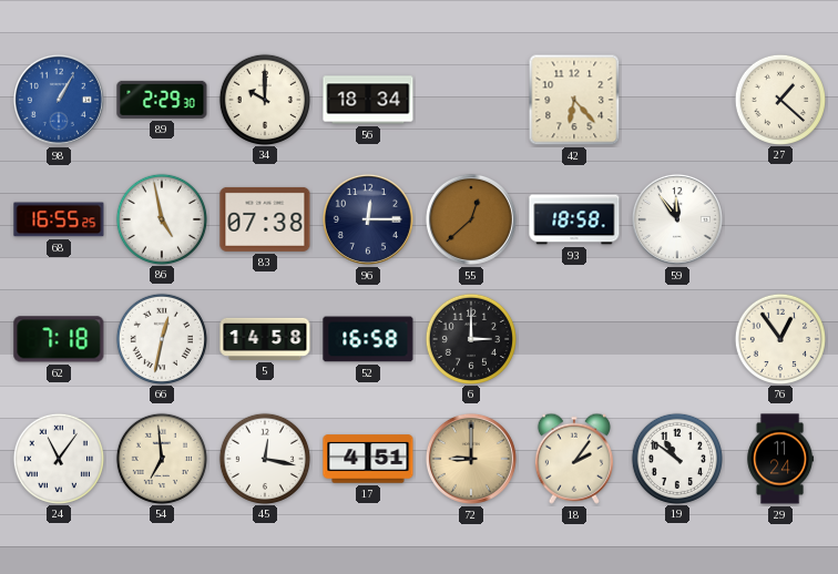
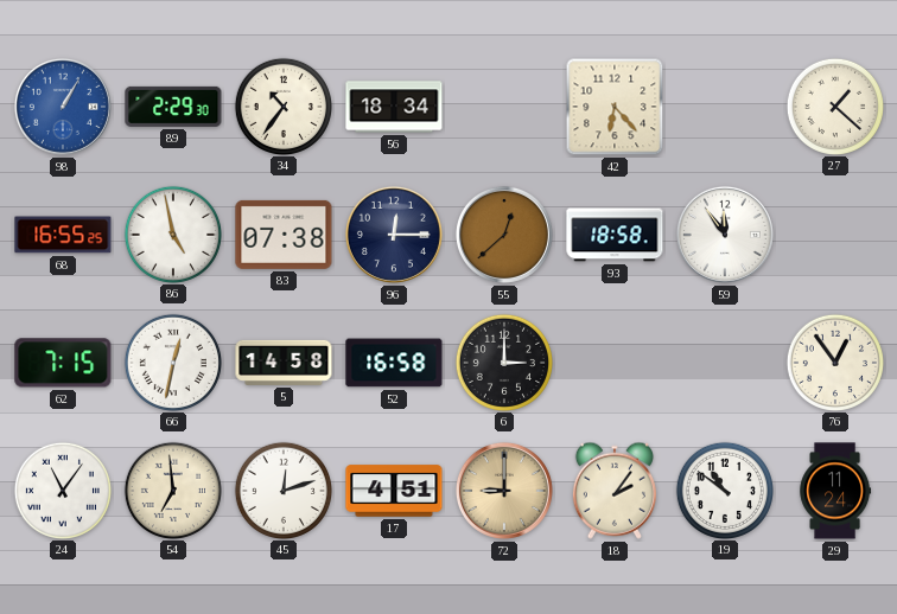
34: 10:00 -> 10:36
62: 7:18 -> 7:15
45: 12:17 -> 12:12
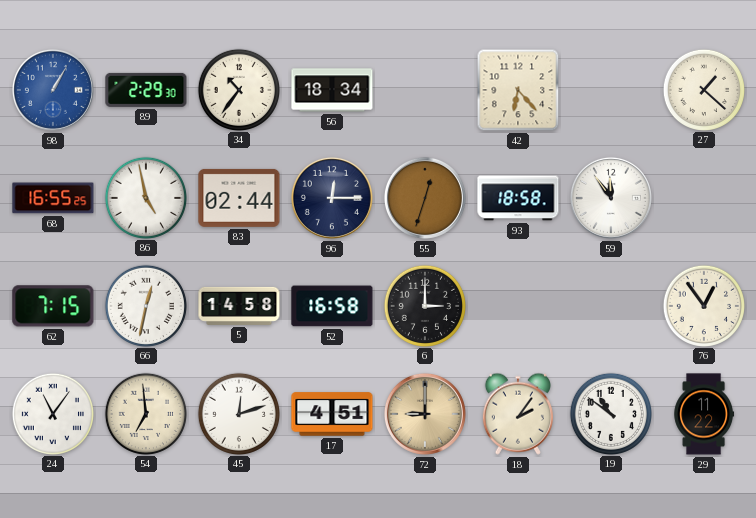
83: 07:38 -> 02:44
55: 12:38 -> 12:33
29: 11:24 -> 11:22
